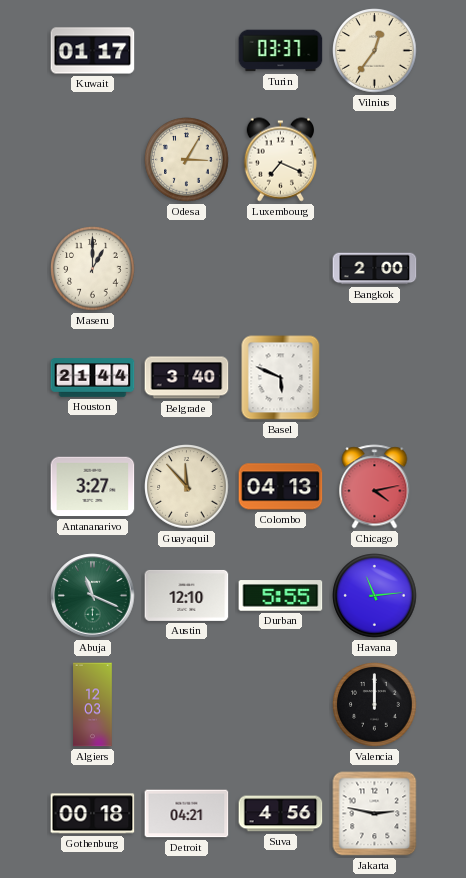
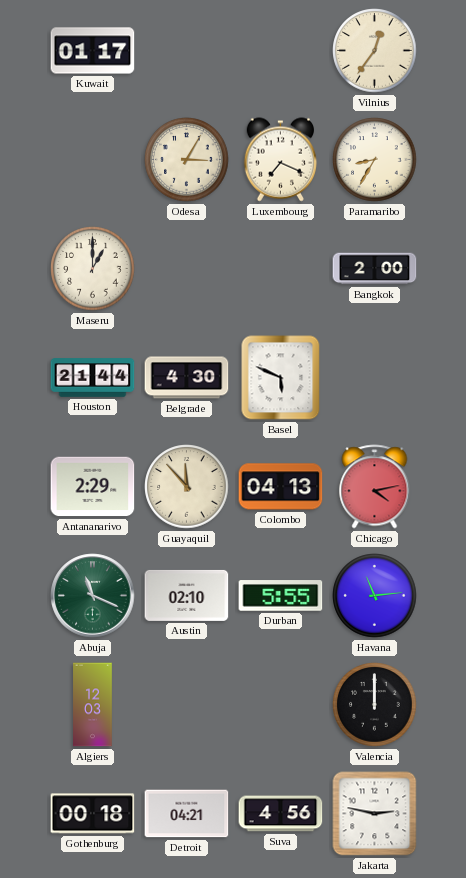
Turin: 03:37 -> none
Paramaribo: none -> 8:35
Belgrade: 3:40 -> 4:30
Antananarivo: 3:27 -> 2:29
Austin: 12:10 -> 02:10
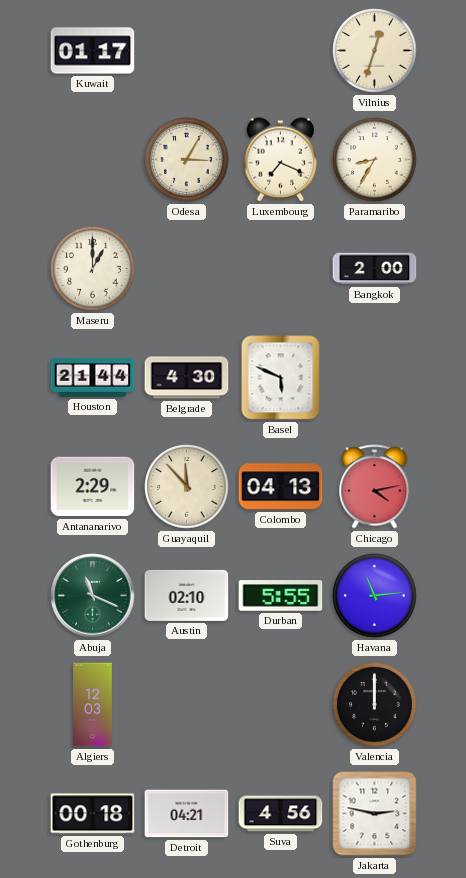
Vilnius: 12:36 -> 12:33
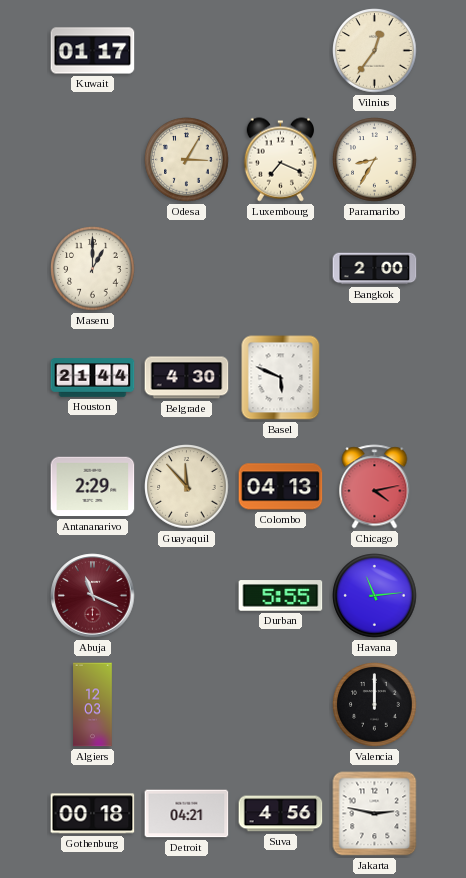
Vilnius: 12:33 -> 12:36
Abuja dial: green -> burgundy
Austin: 02:10 -> none
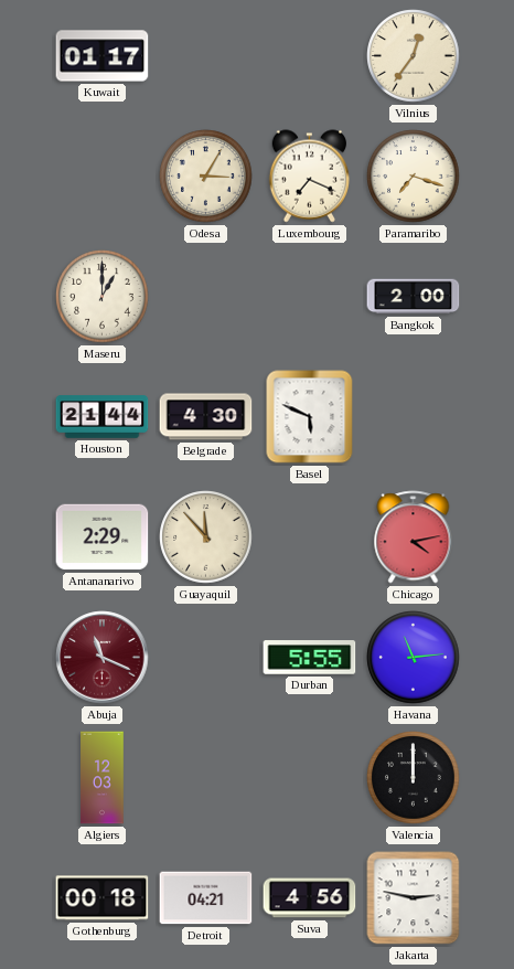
Paramaribo: 8:35 -> 7:18
Colombo: 04:13 -> none
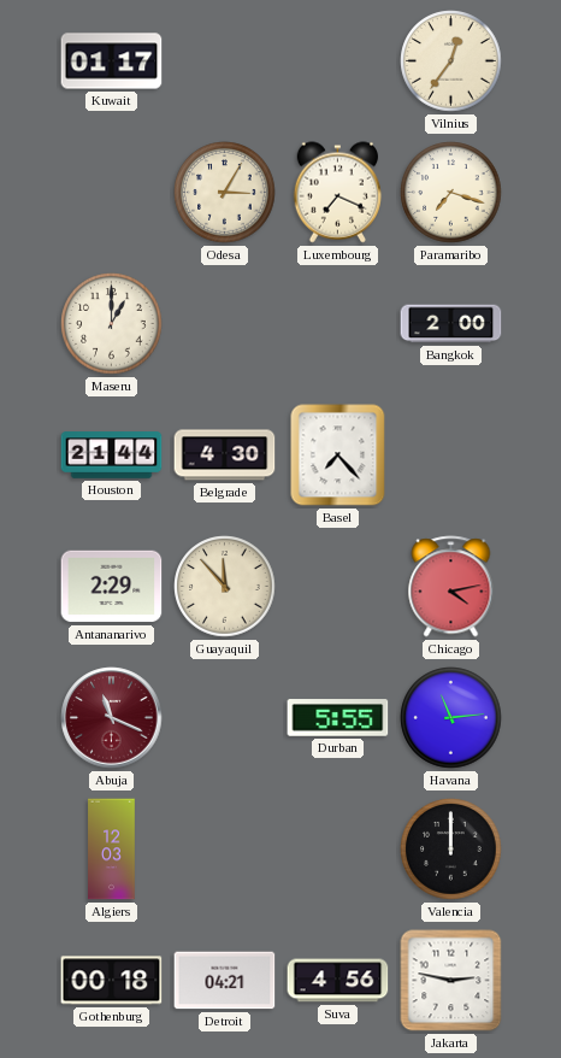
Basel: 5:49 -> 7:23
